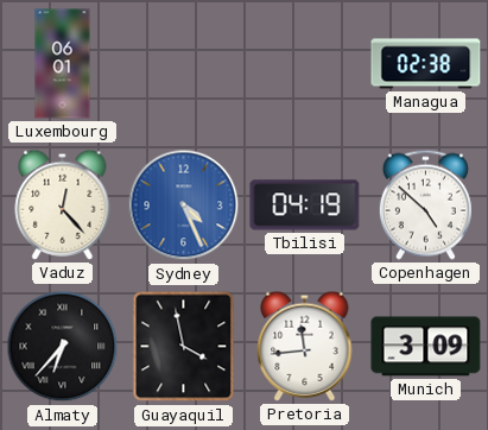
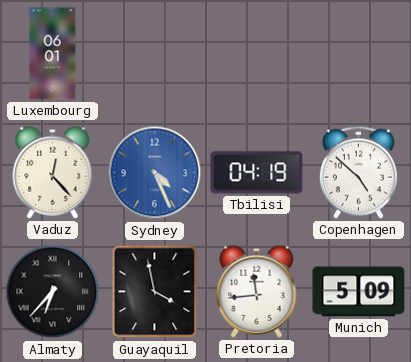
Managua: 02:38 -> none
Munich: 3:09 -> 5:09
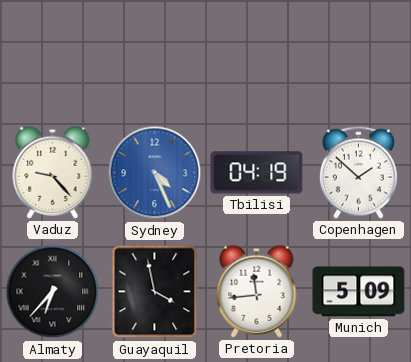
Luxembourg: 06:01 -> none
Vaduz: 12:23 -> 9:23
Copenhagen: 4:52 -> 1:52
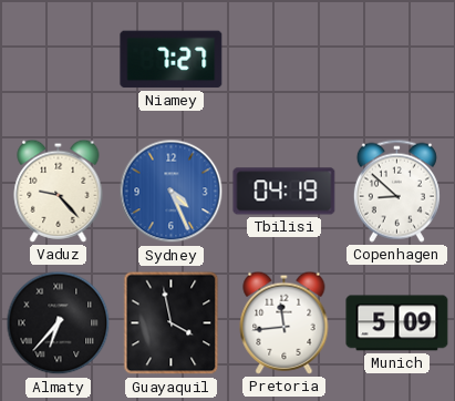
Niamey: none -> 7:27
Copenhagen: 1:52 -> 8:52
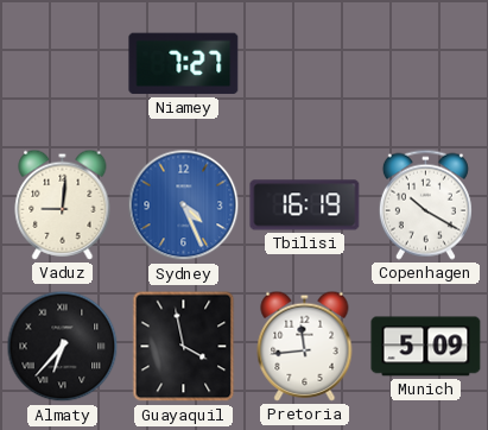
Vaduz: 9:23 -> 9:01
Tbilisi: 04:19 -> 16:19
Copenhagen: 8:52 -> 10:20
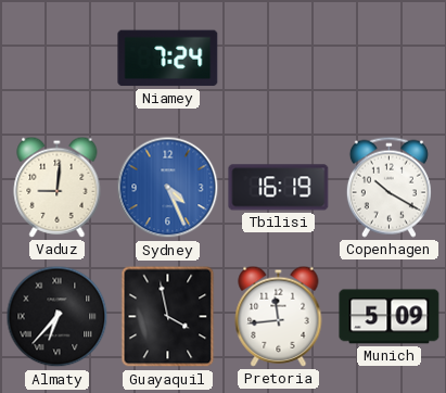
Niamey: 7:27 -> 7:24
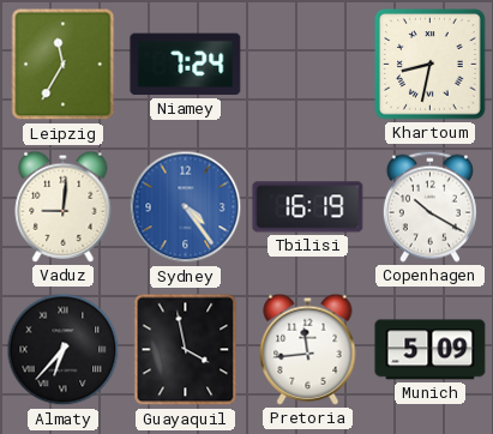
Leipzig: none -> 11:35
Khartoum: none -> 8:32
Sydney: 4:26 -> 4:24
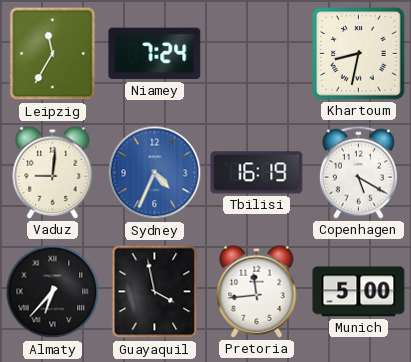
Sydney: 4:24 -> 4:34
Copenhagen: 10:20 -> 5:20
Munich: 5:09 -> 5:00
